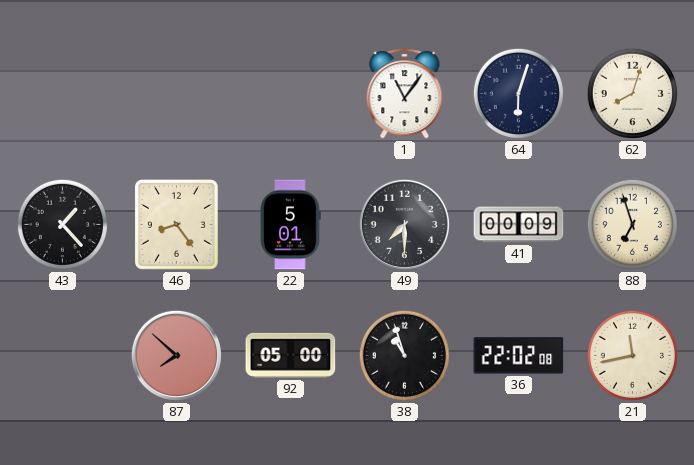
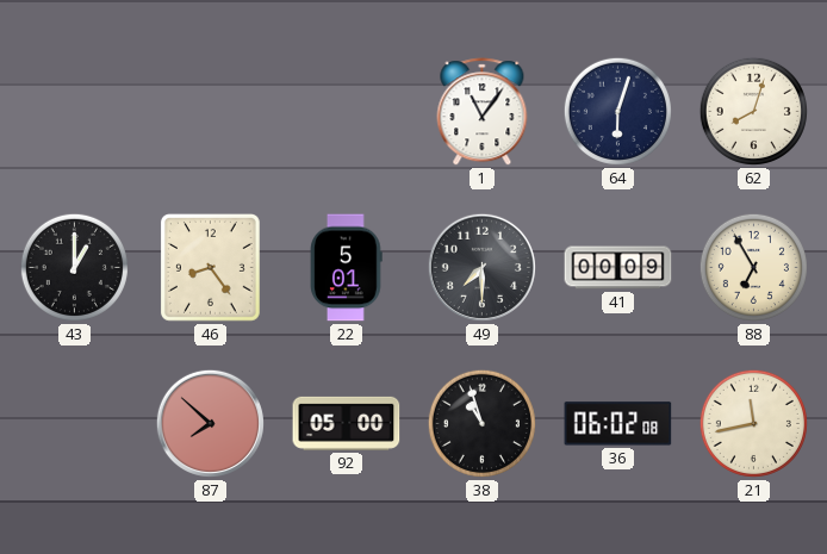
43: 1:23 -> 1:00
88: 6:57 -> 6:55
36: 22:02 -> 06:02
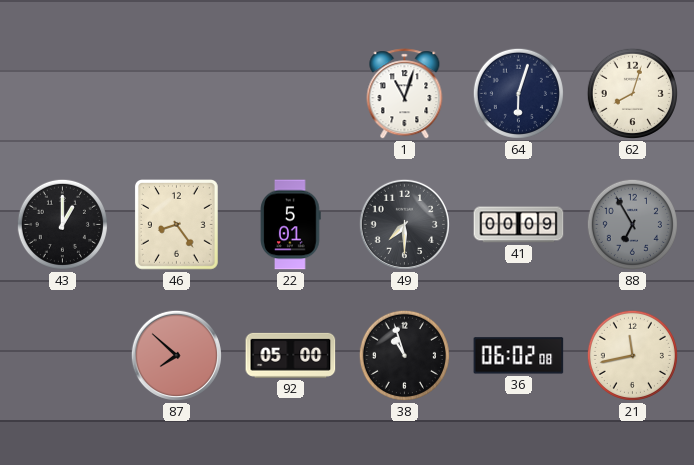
1: 11:06 -> 11:03
88 dial: cream -> grey
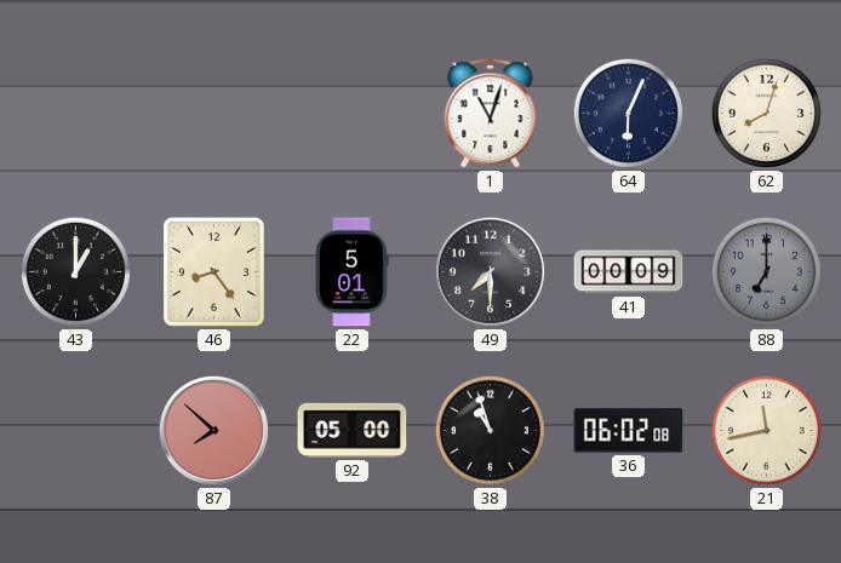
64: 6:03 -> 6:04
88: 6:55 -> 7:00
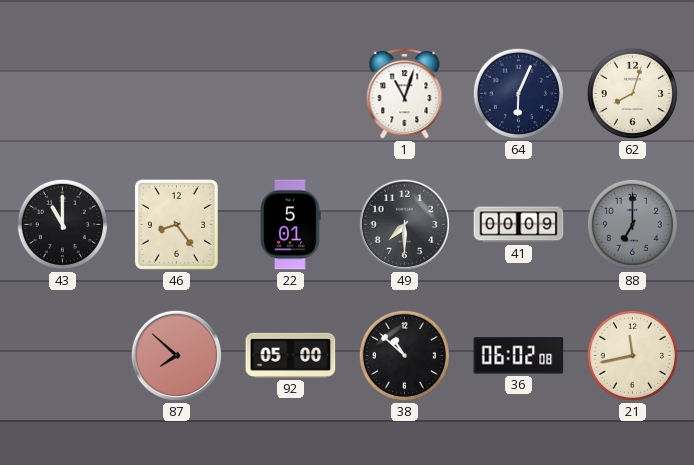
43: 1:00 -> 11:00
38: 10:57 -> 10:52
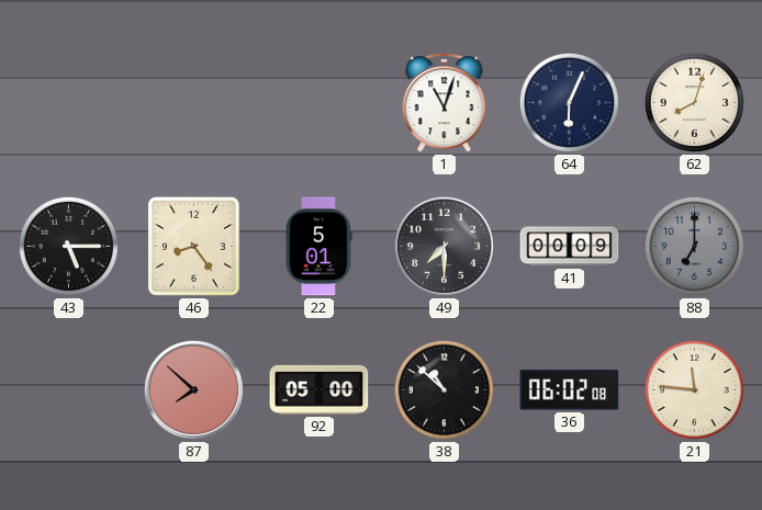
43: 11:00 -> 5:15
21: 11:43 -> 11:46
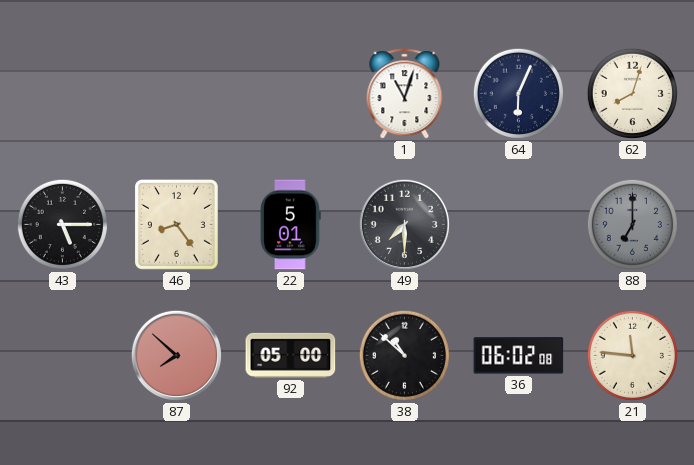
41: 00:09 -> none
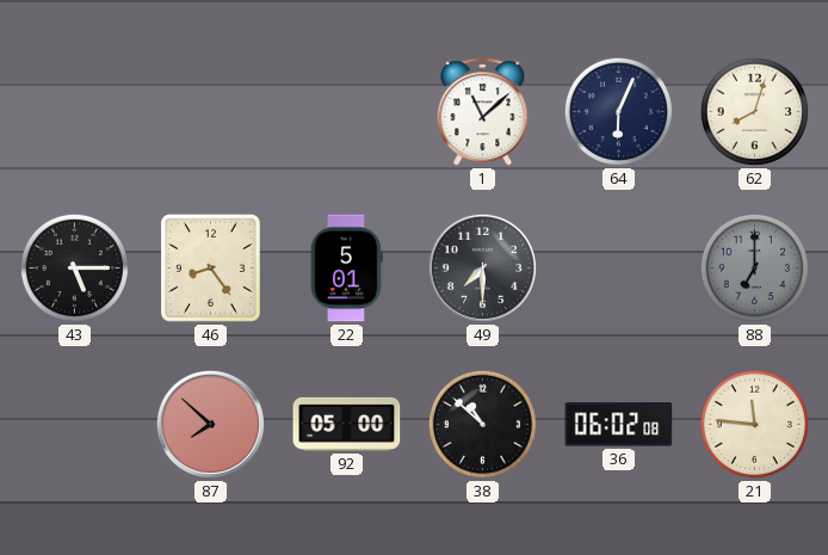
1: 11:03 -> 11:08
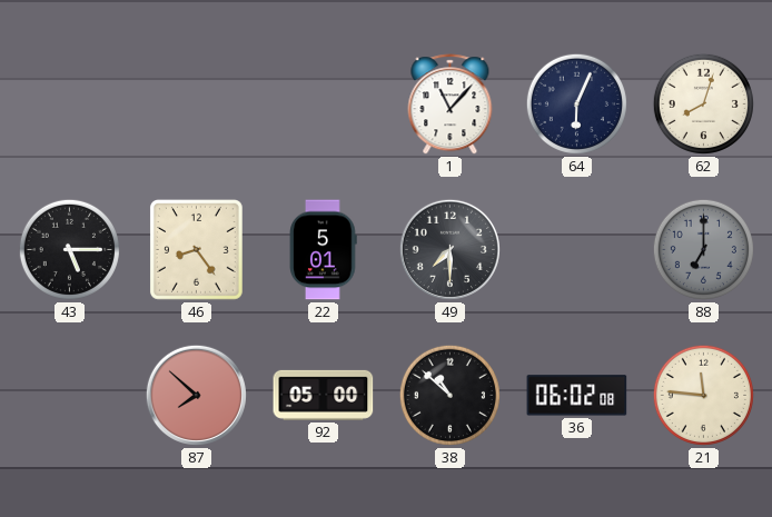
1: 11:08 -> 11:07
